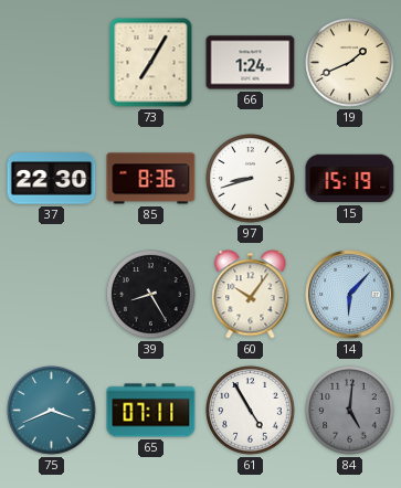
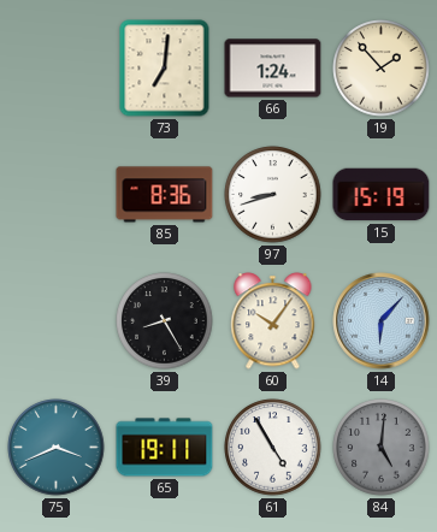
73: 7:05 -> 7:01
19: 1:41 -> 1:53
37: 22:30 -> none
65: 07:11 -> 19:11
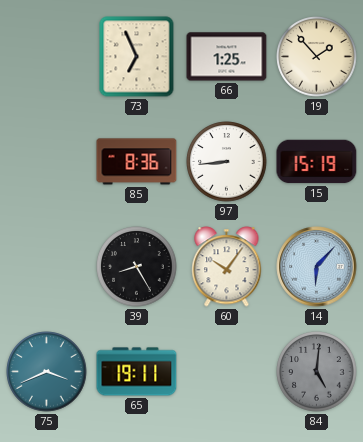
73: 7:01 -> 6:56
66: 1:24 -> 1:25
97: 8:42 -> 8:44
61: 4:55 -> none
